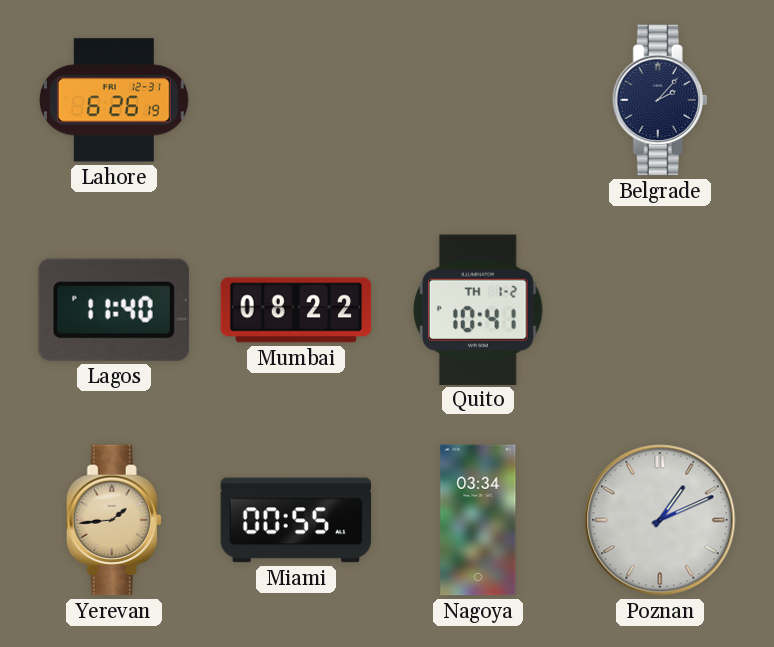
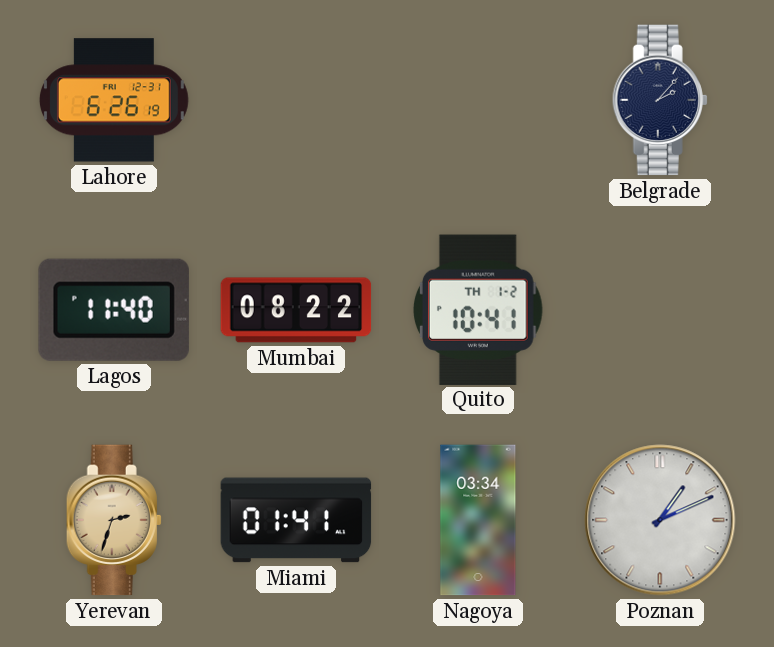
Yerevan: 1:44 -> 2:33
Miami: 00:55 -> 01:41
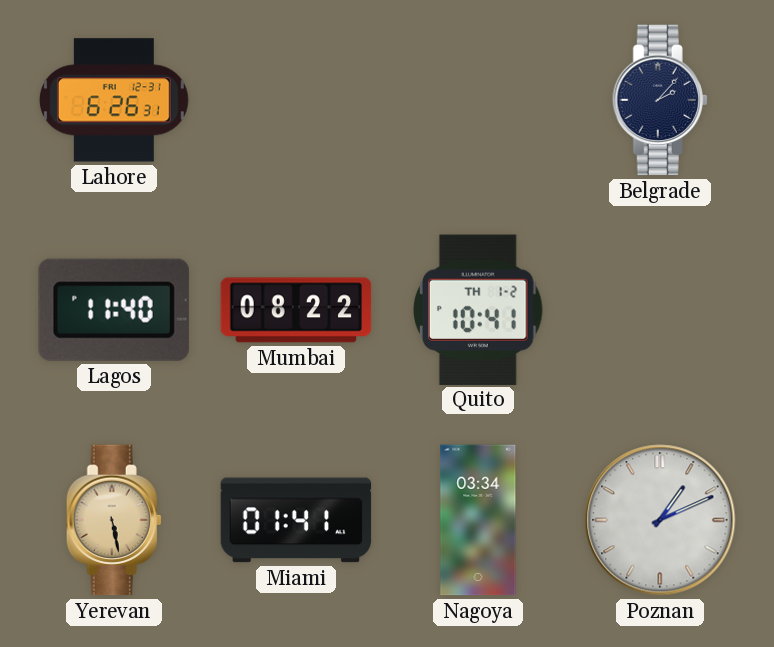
Lahore: 6:26:19 -> 6:26:31
Yerevan: 2:33 -> 5:28
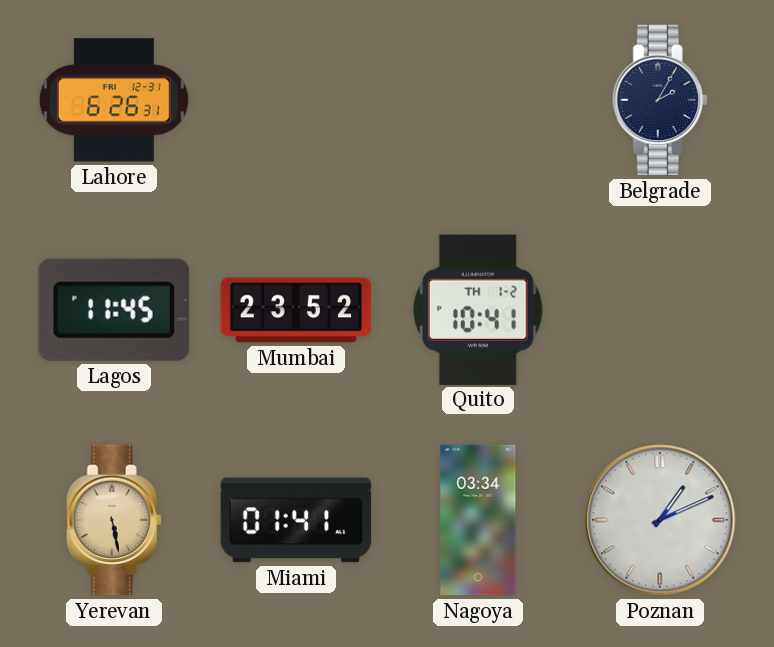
Belgrade: 2:07 -> 2:05
Lagos: 11:40 -> 11:45
Mumbai: 08:22 -> 23:52
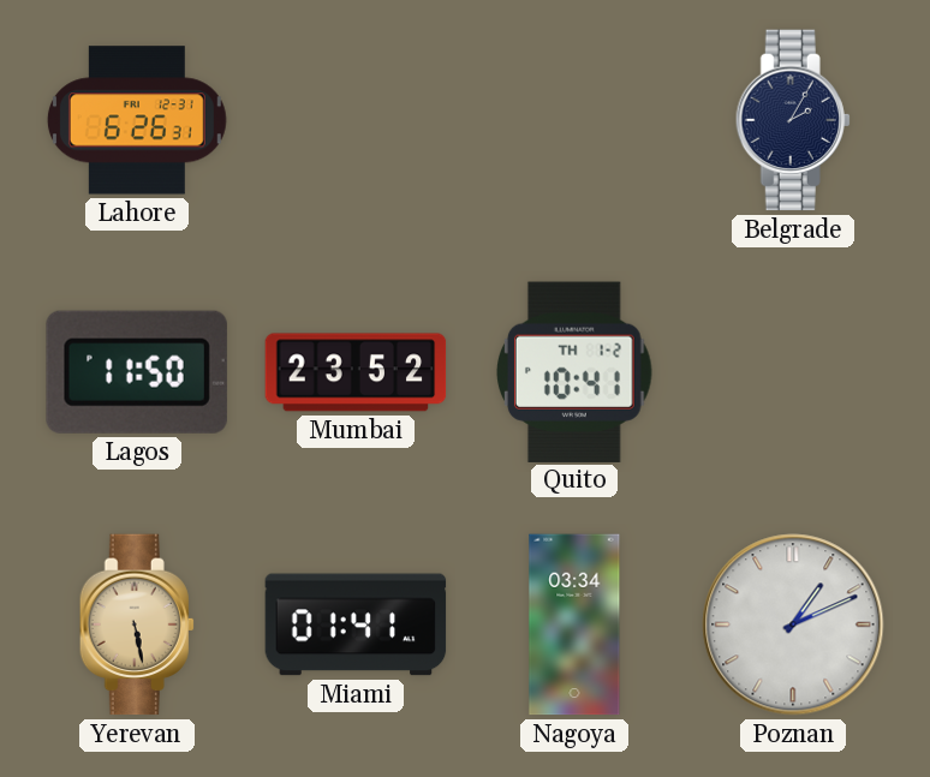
Lagos: 11:45 -> 11:50
